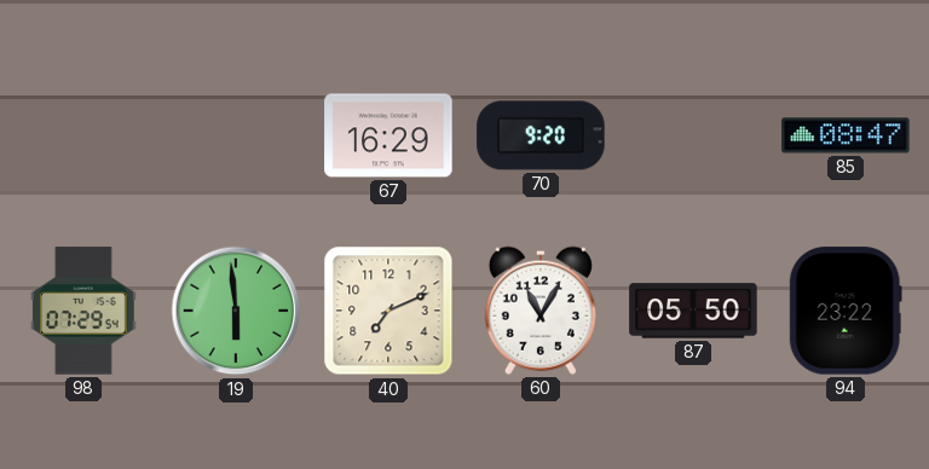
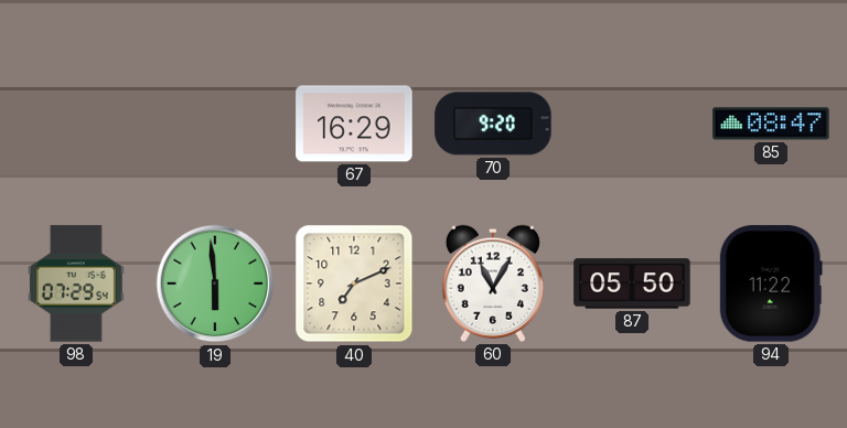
94: 23:22 -> 11:22
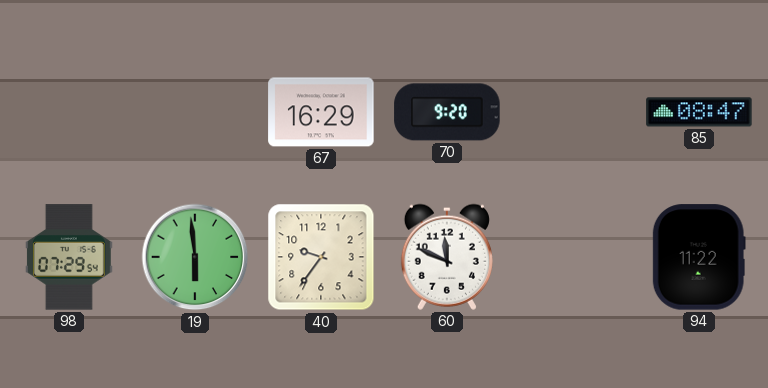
40: 7:11 -> 9:36
60: 11:05 -> 11:49
87: 05:50 -> none
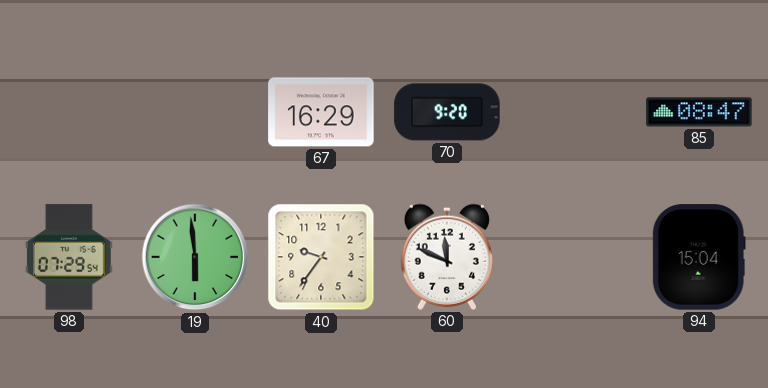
94: 11:22 -> 15:04
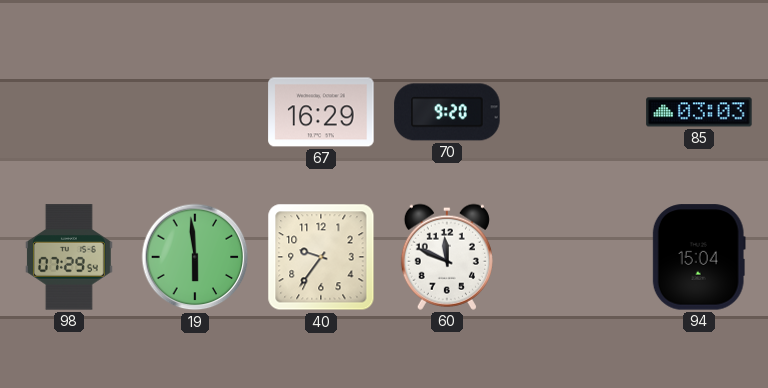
85: 08:47 -> 03:03
